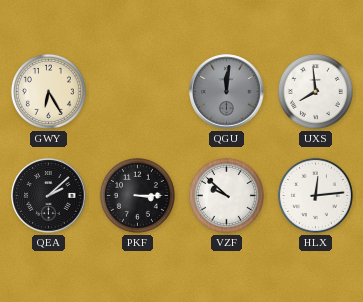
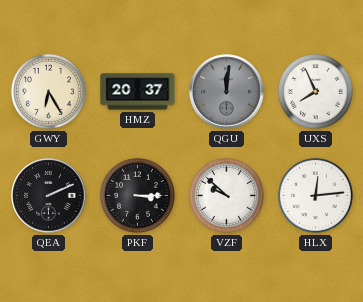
HMZ: none -> 20:37
UXS: 7:59 -> 7:56
QEA: 2:08 -> 2:11
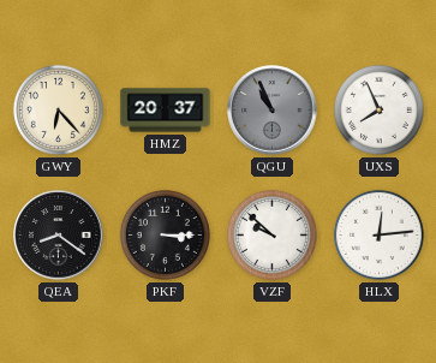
GWY: 6:25 -> 6:23
QGU: 12:01 -> 10:56
QEA: 2:11 -> 8:21
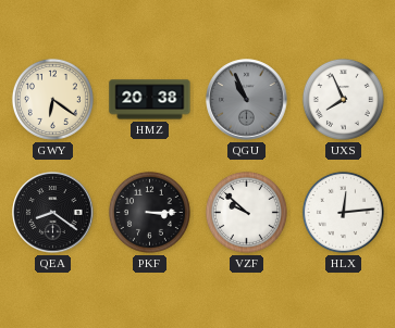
GWY: 6:23 -> 6:21
HMZ: 20:37 -> 20:38
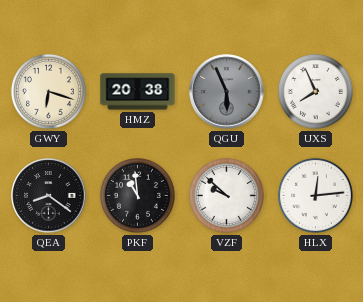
GWY: 6:21 -> 6:18
QGU: 10:56 -> 5:56
PKF: 3:15 -> 10:59
